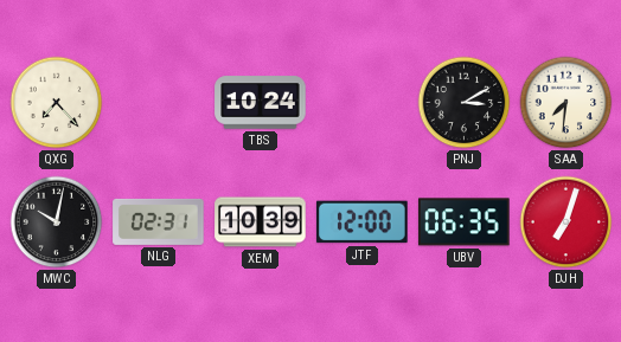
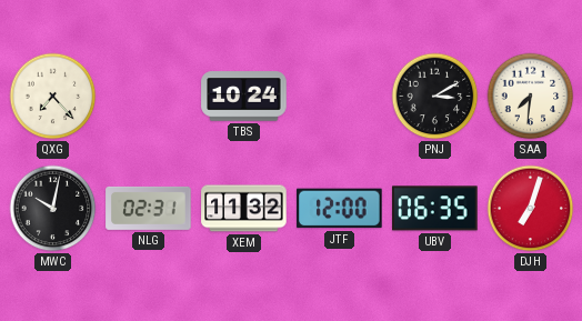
XEM: 10:39 -> 11:32
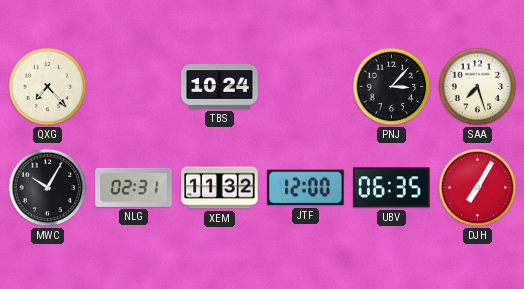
PNJ: 3:10 -> 3:07
SAA: 7:31 -> 7:27
MWC: 10:02 -> 10:05
DJH: 7:03 -> 7:05
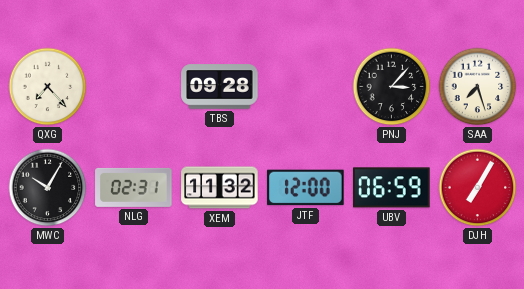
TBS: 10:24 -> 09:28
UBV: 06:35 -> 06:59
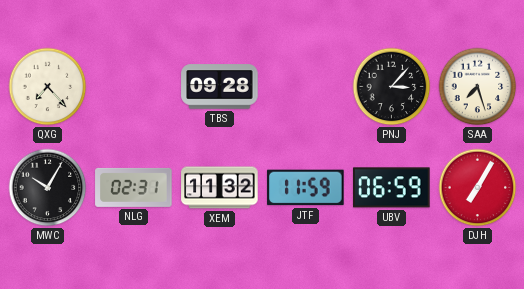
JTF: 12:00 -> 11:59
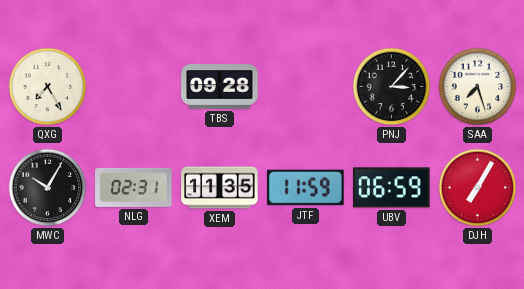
QXG: 7:23 -> 7:25
XEM: 11:32 -> 11:35
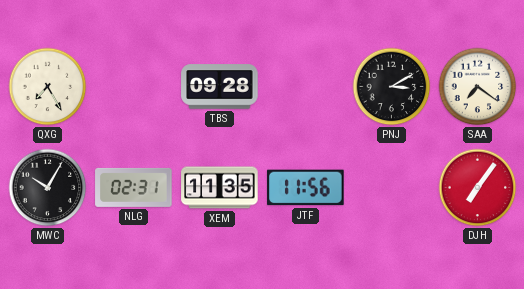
PNJ: 3:07 -> 3:10
SAA: 7:27 -> 7:21
JTF: 11:59 -> 11:56
UBV: 06:59 -> none
DJH: 7:05 -> 7:06
